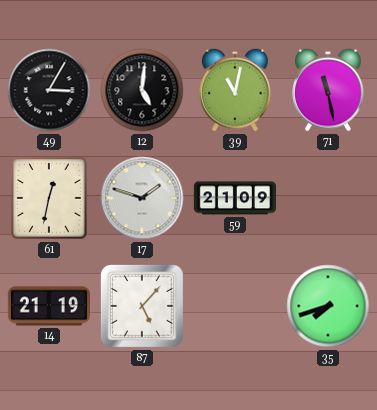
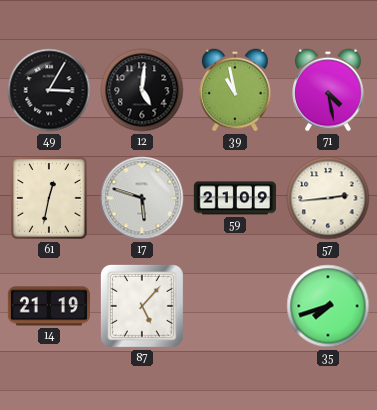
39: 11:02 -> 10:58
71: 11:28 -> 4:28
17: 1:48 -> 5:48
57: none -> 2:44
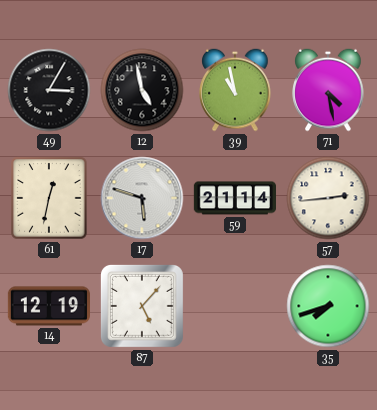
12: 5:01 -> 4:58
59: 21:09 -> 21:14
14: 21:19 -> 12:19
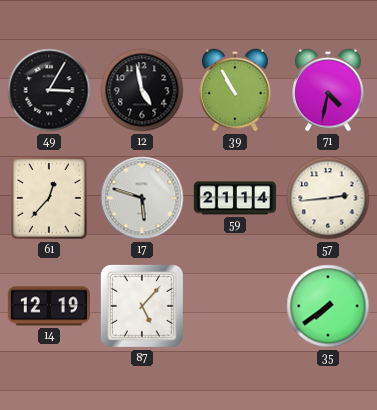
39: 10:58 -> 10:55
71: 4:28 -> 4:32
61: 12:32 -> 12:37
35: 7:42 -> 7:39
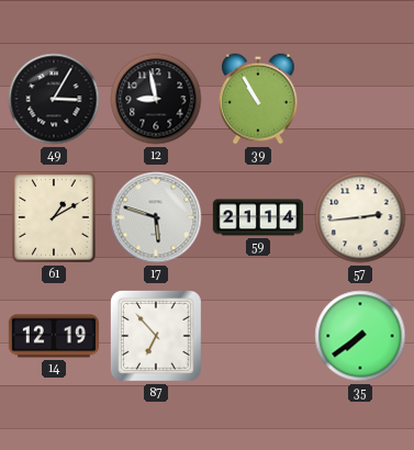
12: 4:58 -> 8:58
71: 4:32 -> none
61: 12:37 -> 1:10
87: 5:07 -> 6:53
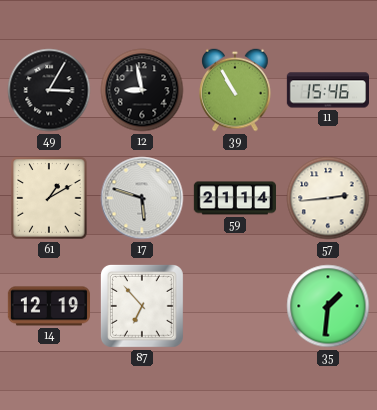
11: none -> 15:46
35: 7:39 -> 1:31
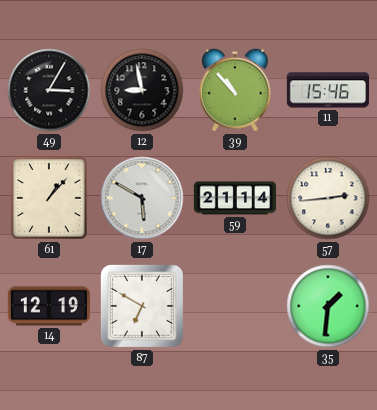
39: 10:55 -> 10:53
61: 1:10 -> 1:07
17: 5:48 -> 5:50
87: 6:53 -> 6:50
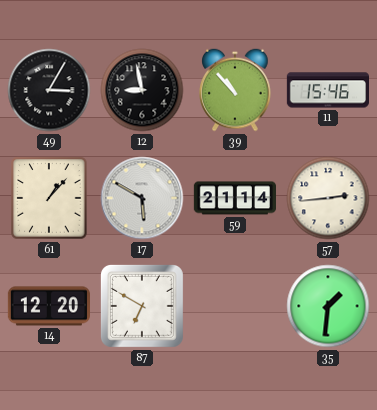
14: 12:19 -> 12:20
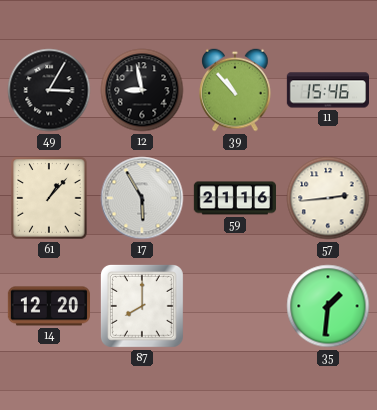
17: 5:50 -> 5:55
59: 21:14 -> 21:16
87: 6:50 -> 8:00
